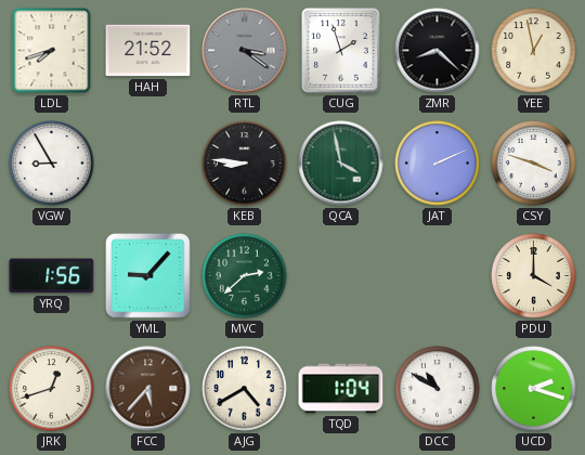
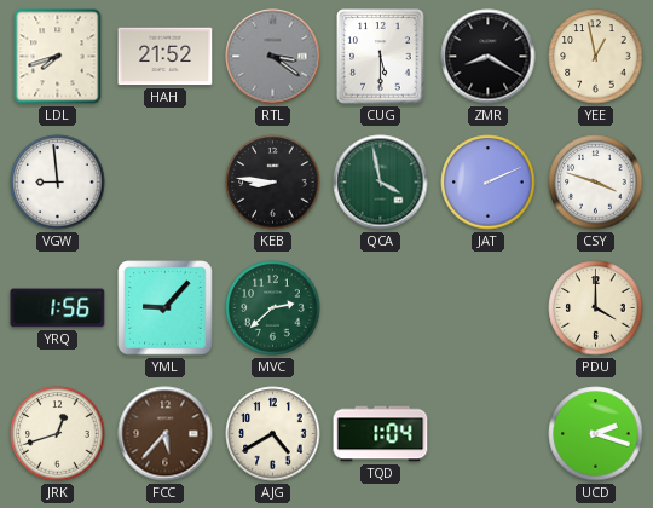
CUG: 1:57 -> 5:30
ZMR: 8:22 -> 8:20
VGW: 8:55 -> 8:59
DCC: 10:50 -> none
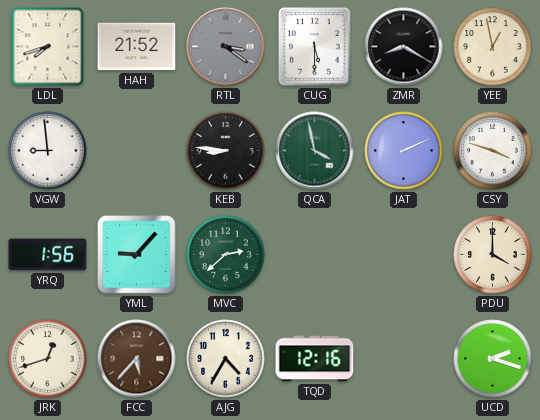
AJG: 4:40 -> 4:35
TQD: 1:04 -> 12:16
